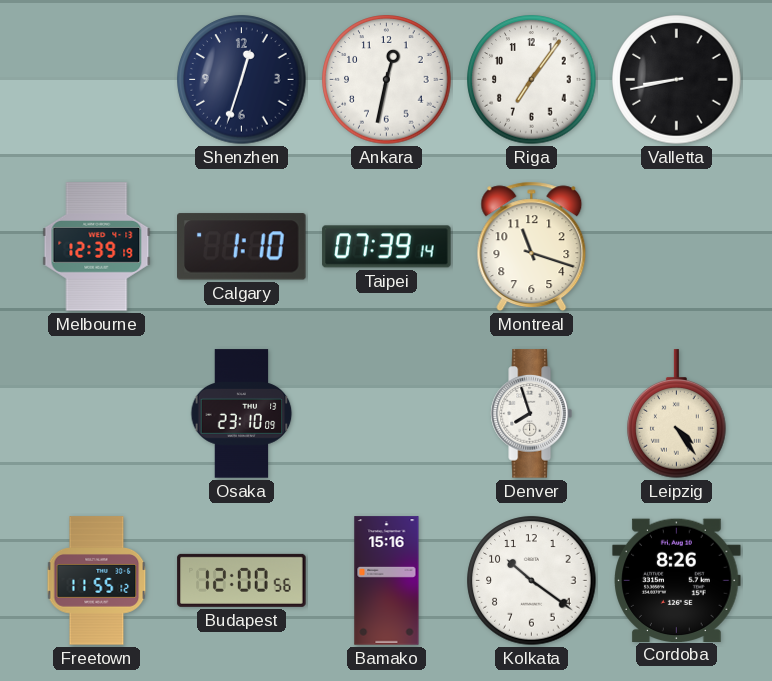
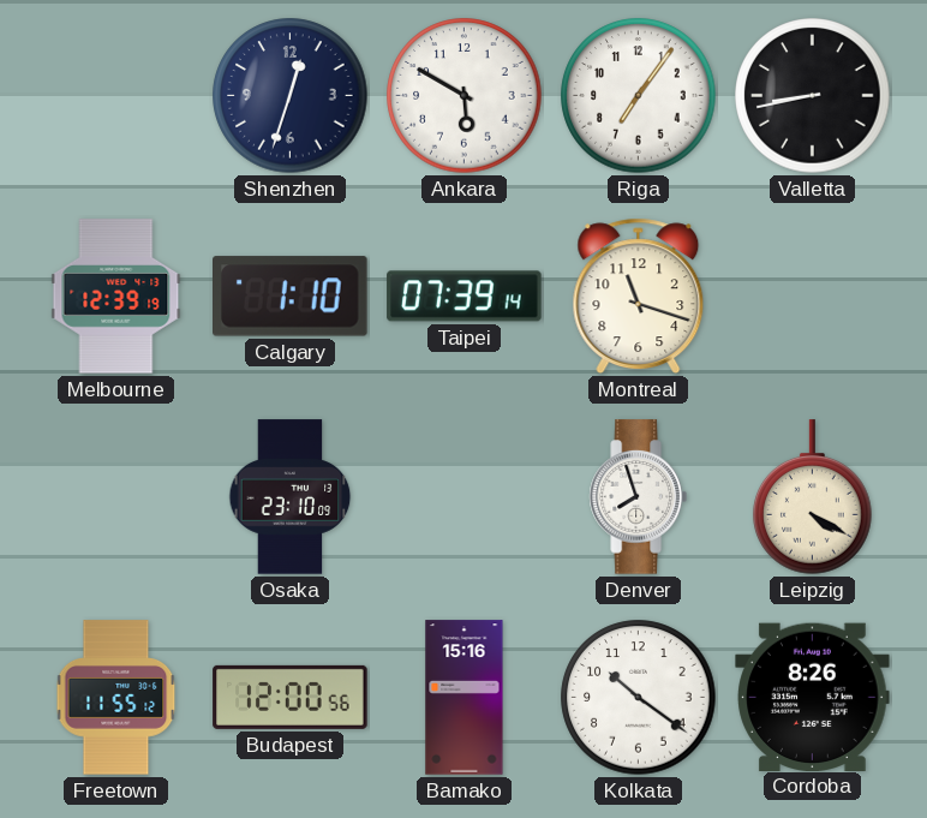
Ankara: 12:32 -> 5:50
Leipzig: 4:24 -> 4:20
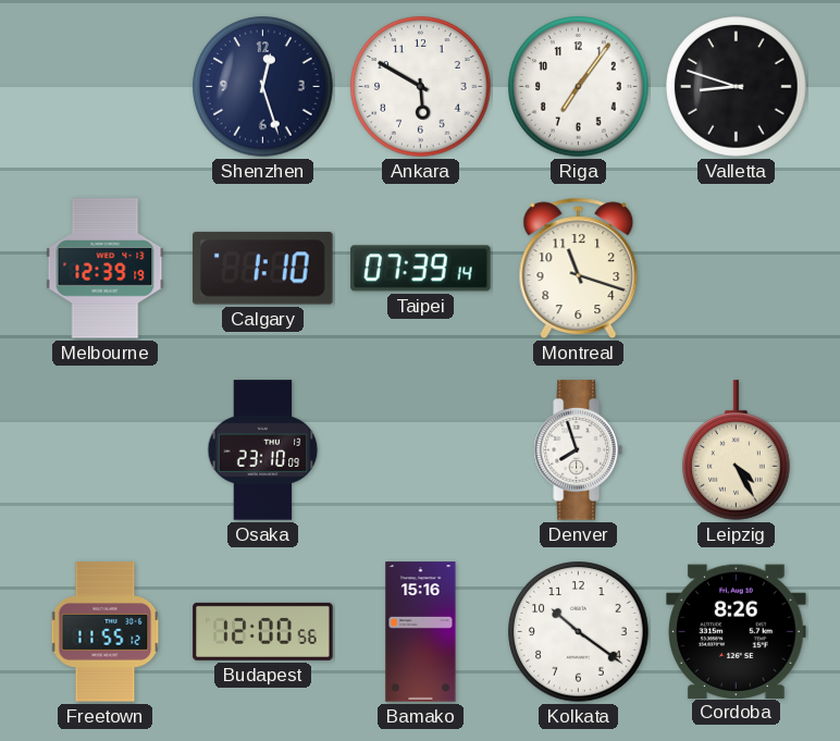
Shenzhen: 12:33 -> 12:27
Valletta: 8:43 -> 8:48
Leipzig: 4:20 -> 4:25
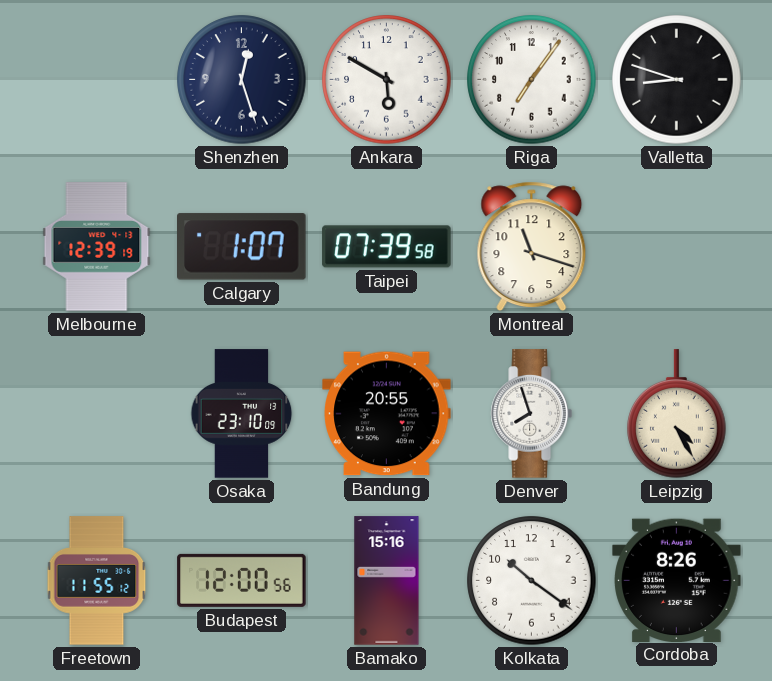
Calgary: 1:10 -> 1:07
Taipei: 07:39:14 -> 07:39:58
Bandung: none -> 20:55
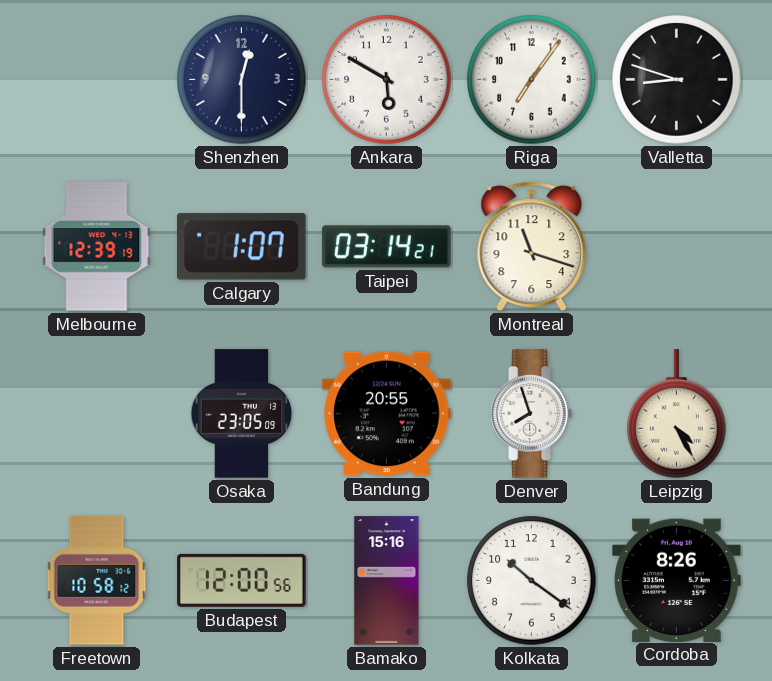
Shenzhen: 12:27 -> 12:30
Taipei: 07:39 -> 03:14
Osaka: 23:10 -> 23:05
Freetown: 11:55 -> 10:58
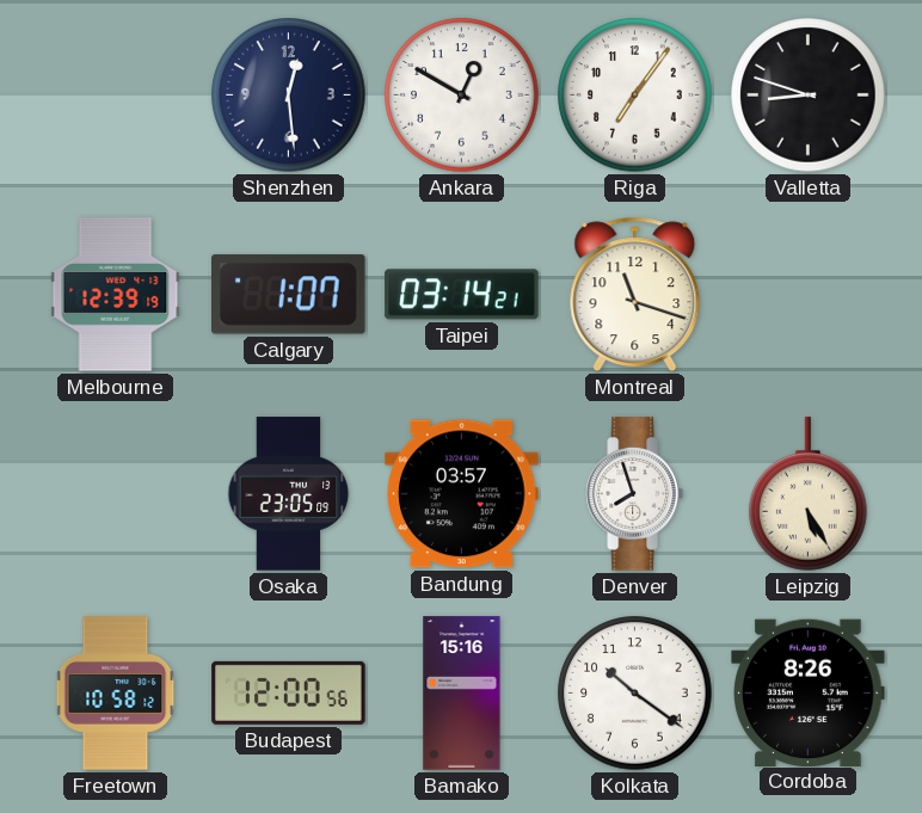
Shenzhen: 12:30 -> 12:29
Ankara: 5:50 -> 12:50
Bandung: 20:55 -> 03:57
Leipzig: 4:25 -> 5:25
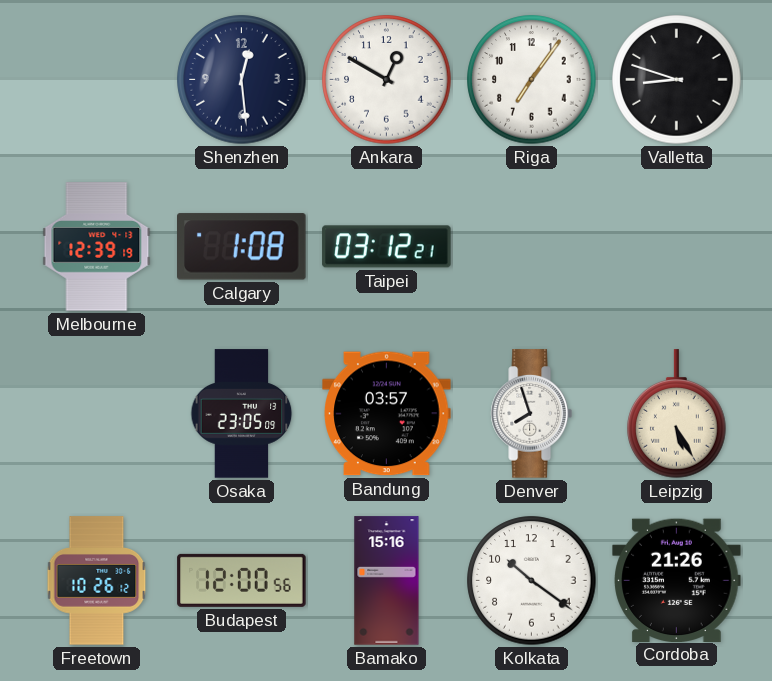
Calgary: 1:07 -> 1:08
Taipei: 03:14 -> 03:12
Montreal: 11:18 -> none
Freetown: 10:58 -> 10:26
Cordoba: 8:26 -> 21:26
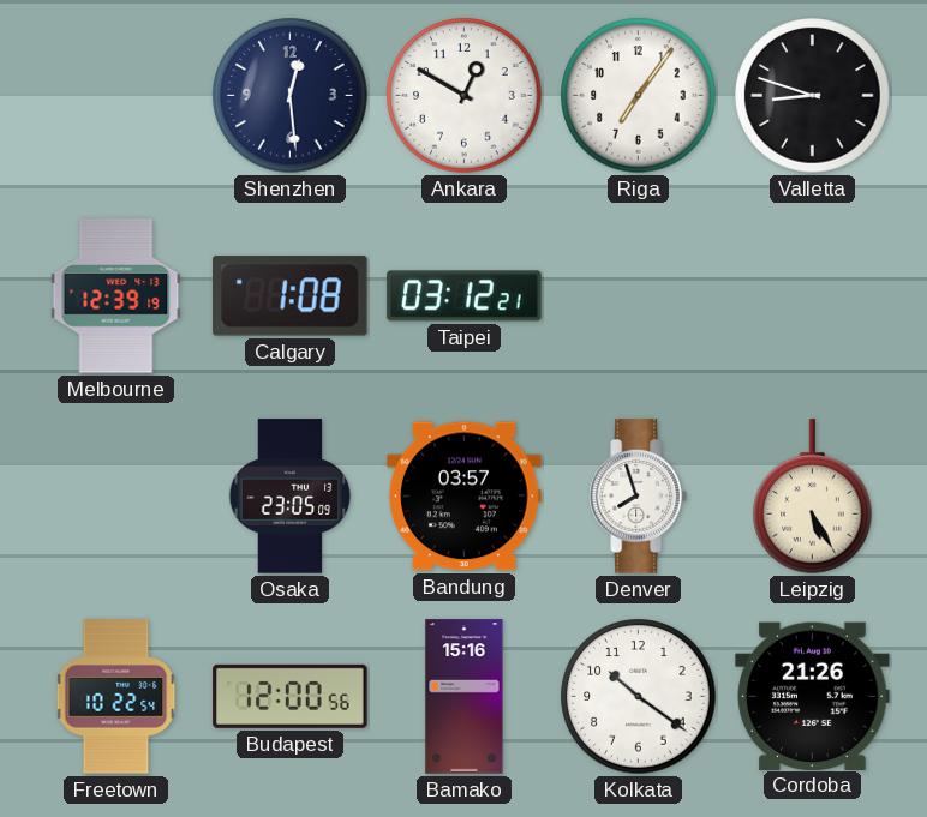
Freetown: 10:26 -> 10:22
